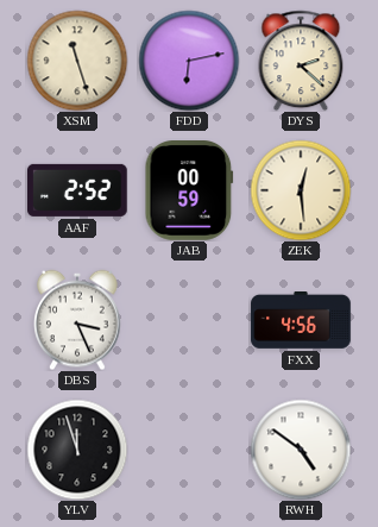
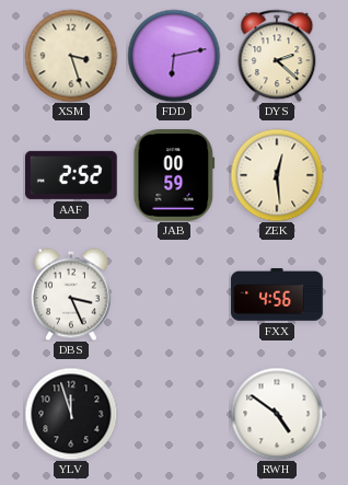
XSM: 11:27 -> 3:27
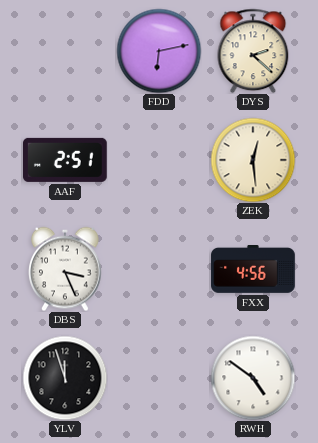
XSM: 3:27 -> none
AAF: 2:52 -> 2:51
JAB: 00:59 -> none
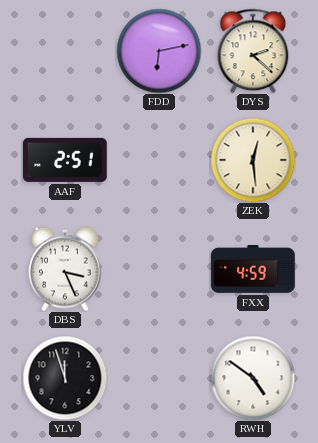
FXX: 4:56 -> 4:59
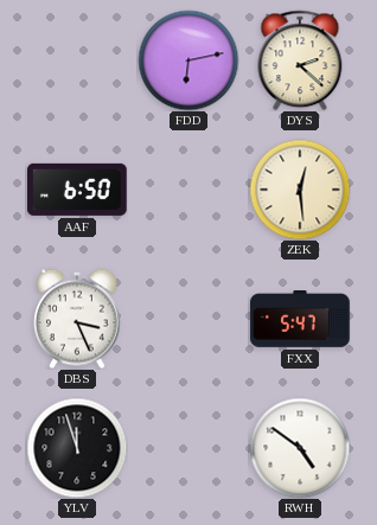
AAF: 2:51 -> 6:50
FXX: 4:59 -> 5:47
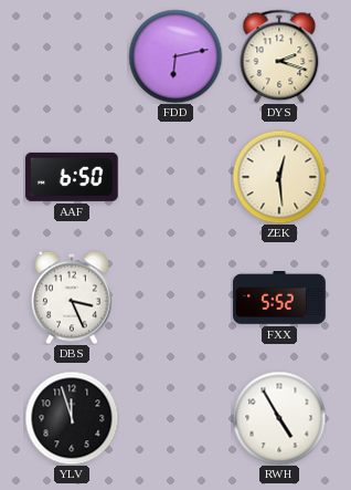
DYS: 2:22 -> 2:18
FXX: 5:47 -> 5:52
RWH: 4:51 -> 4:55
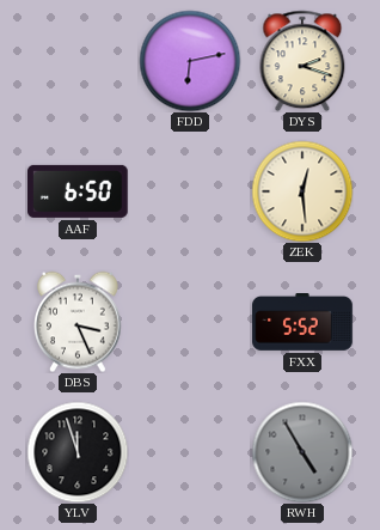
RWH dial: white -> grey
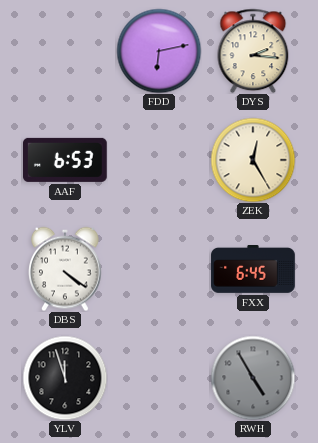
DYS: 2:18 -> 2:16
AAF: 6:50 -> 6:53
ZEK: 12:29 -> 12:25
DBS: 3:26 -> 4:21
FXX: 5:52 -> 6:45
